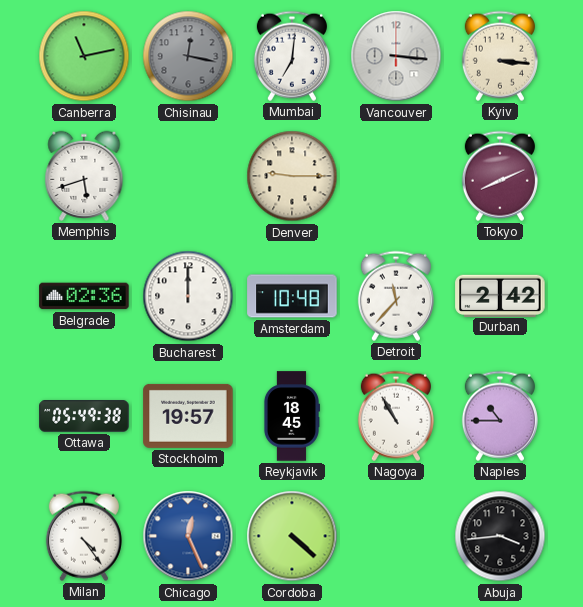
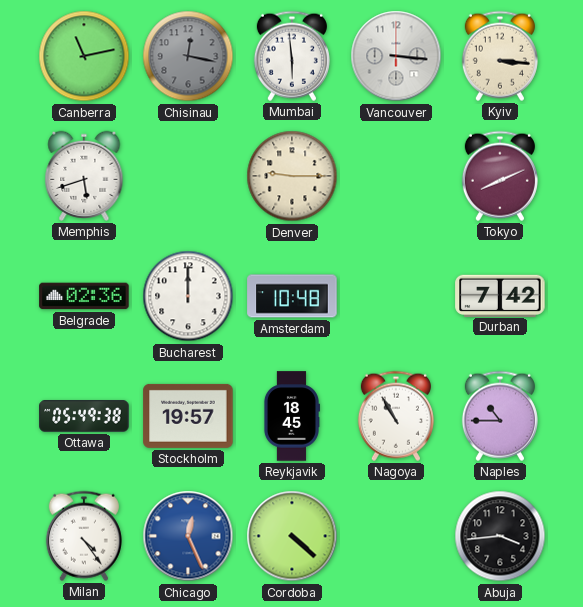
Mumbai: 7:01 -> 5:59
Detroit: 11:37 -> none
Durban: 2:42 -> 7:42
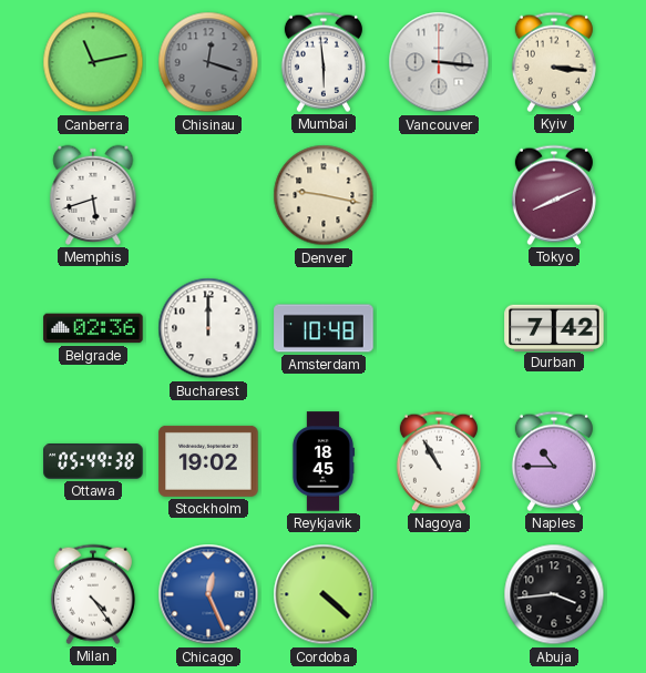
Chisinau: 12:17 -> 12:18
Denver: 9:15 -> 9:17
Stockholm: 19:57 -> 19:02
